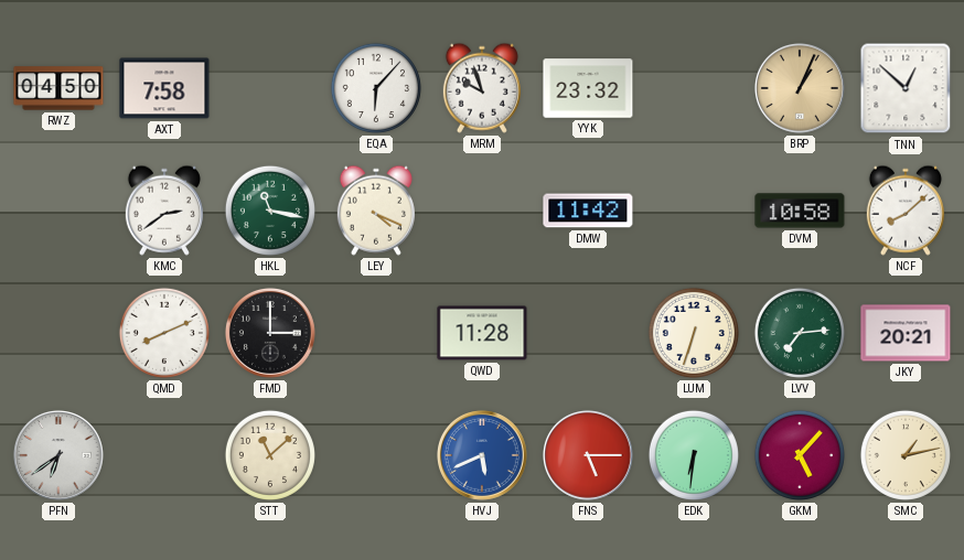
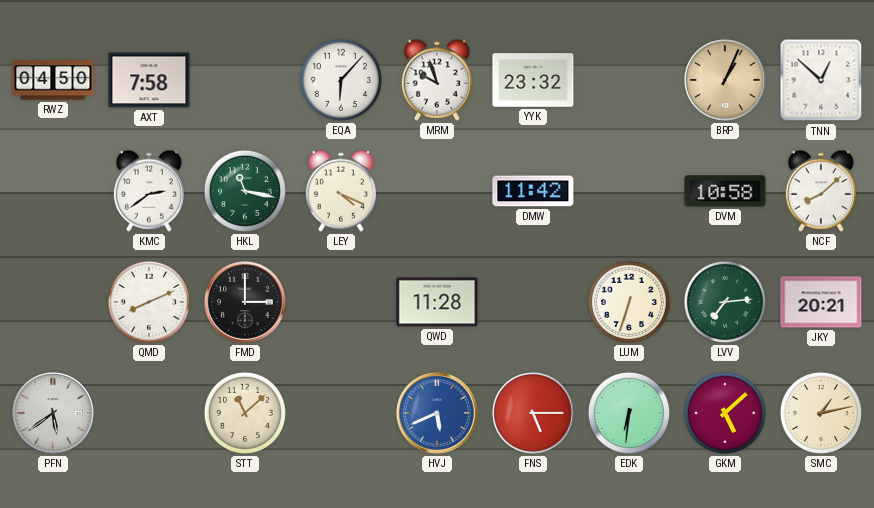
PFN: 6:39 -> 5:39
GKM: 5:07 -> 5:08
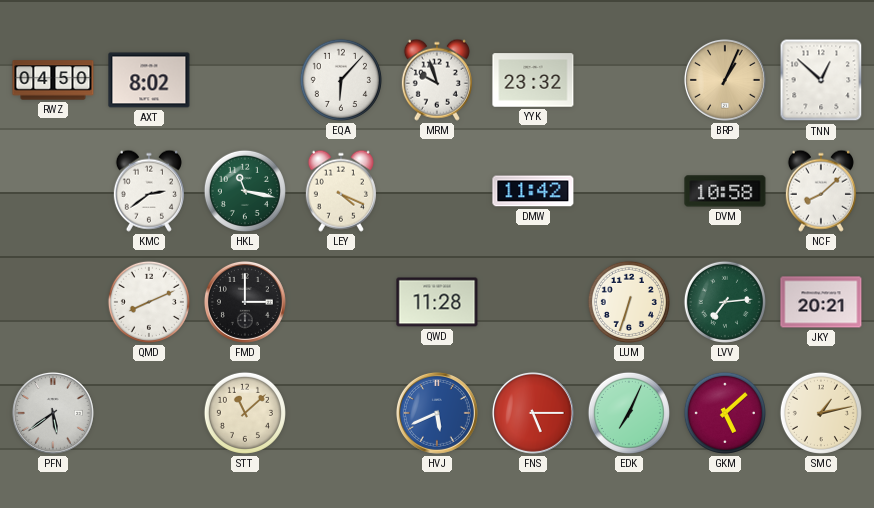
AXT: 7:58 -> 8:02
EDK: 6:31 -> 7:04
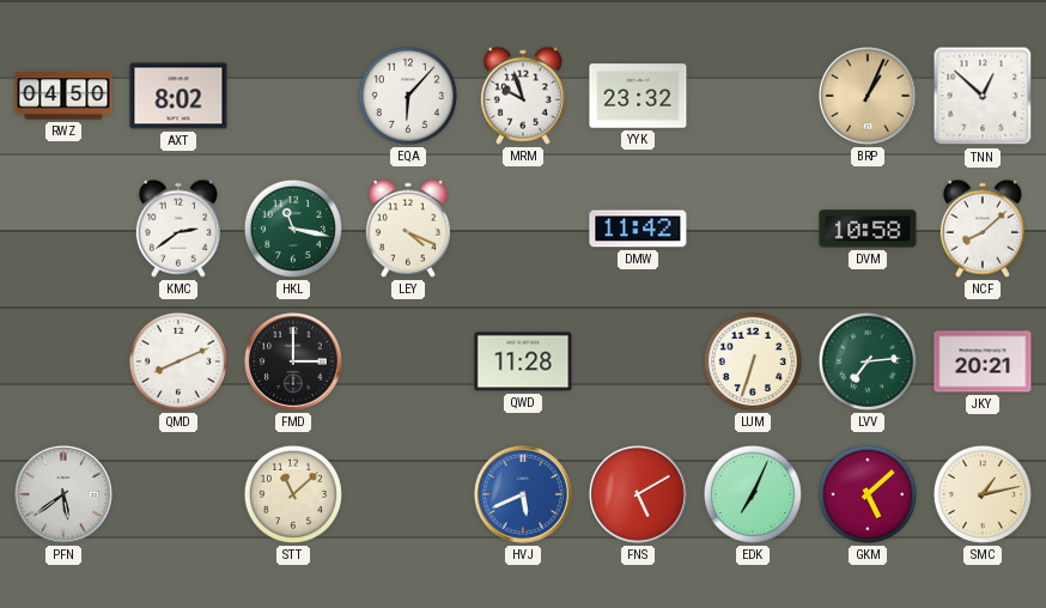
FNS: 5:15 -> 5:10
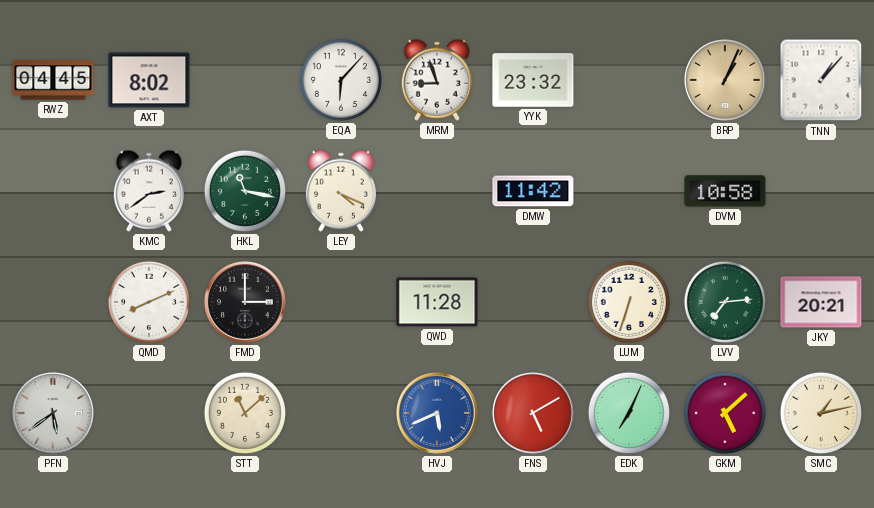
RWZ: 04:50 -> 04:45
MRM: 9:57 -> 8:57
TNN: 12:52 -> 1:07
NCF: 8:08 -> none
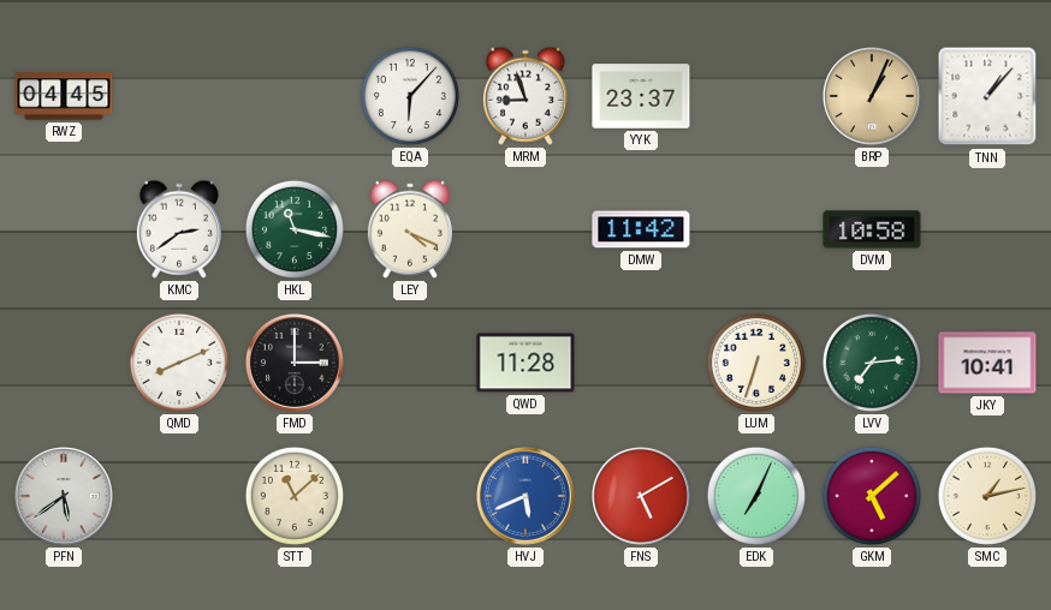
AXT: 8:02 -> none
YYK: 23:32 -> 23:37
JKY: 20:21 -> 10:41
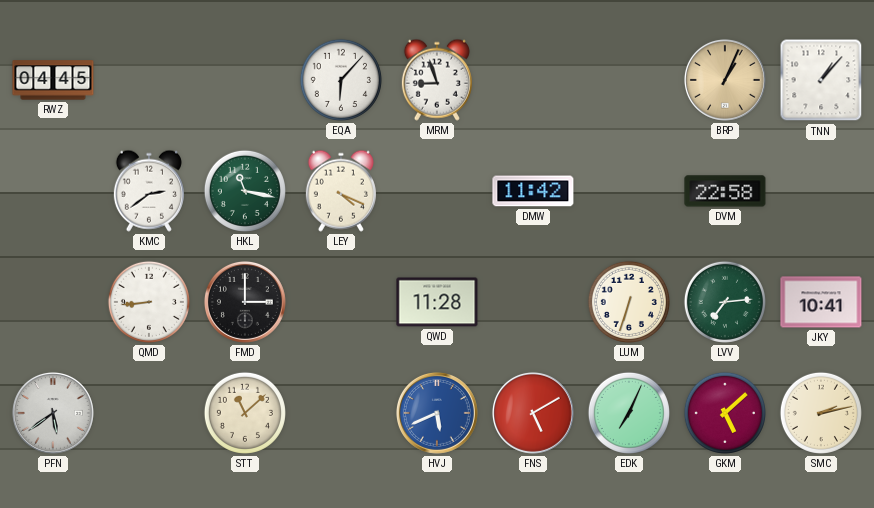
YYK: 23:37 -> none
DVM: 10:58 -> 22:58
QMD: 8:11 -> 8:44
SMC: 1:13 -> 2:13
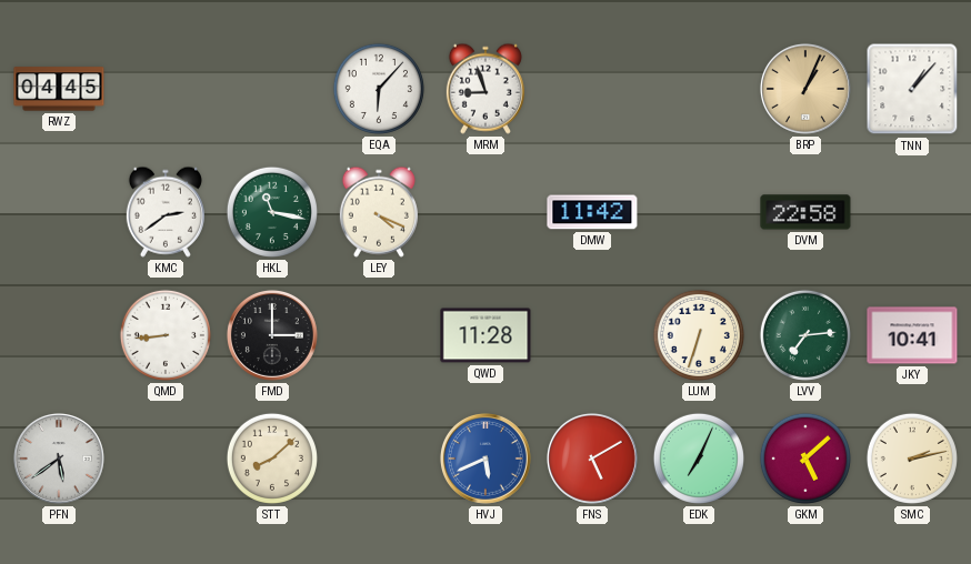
STT: 11:08 -> 8:08
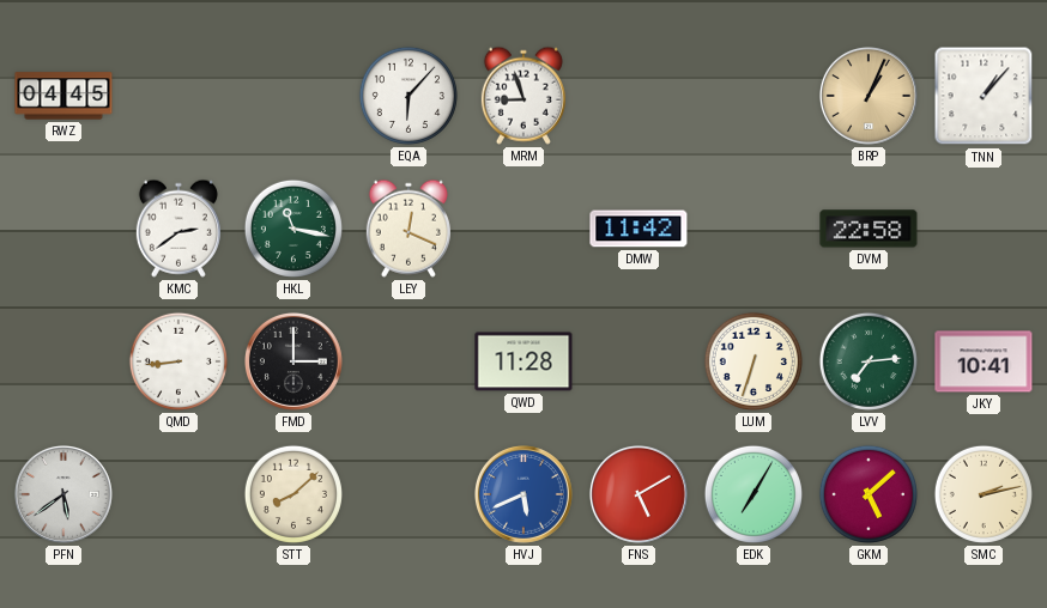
LEY: 4:19 -> 12:19
EDK: 7:04 -> 7:05
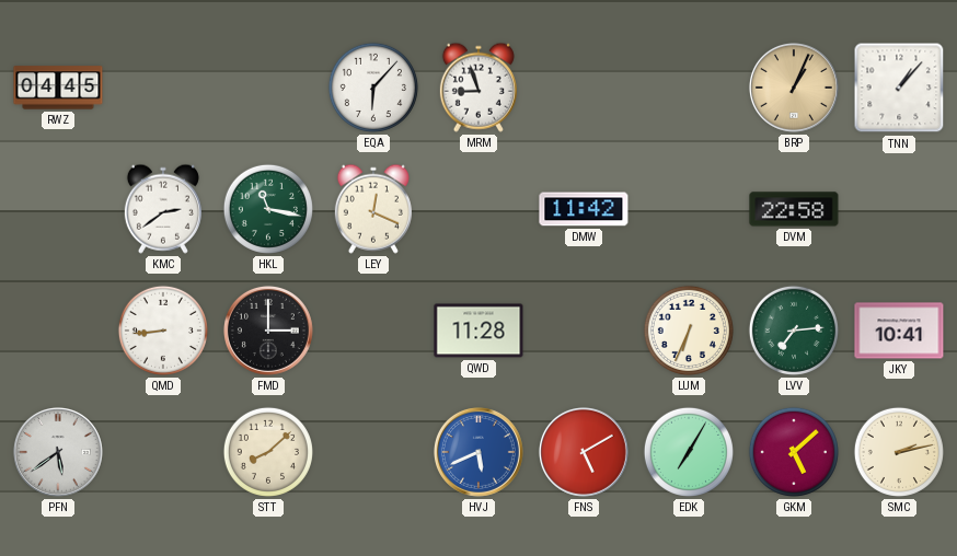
LUM: 6:33 -> 6:34
